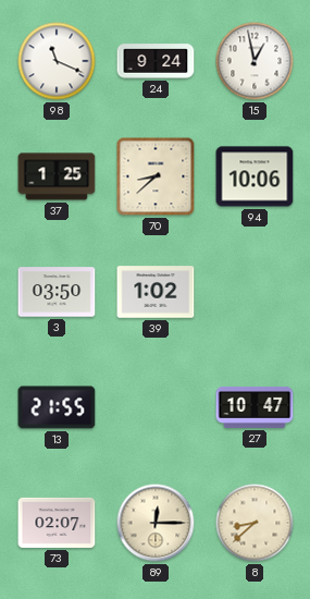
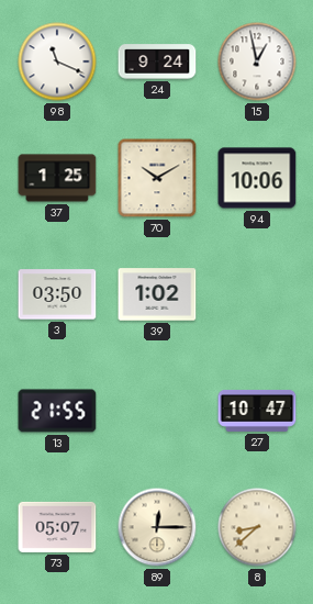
70: 8:38 -> 10:10
73: 02:07 -> 05:07
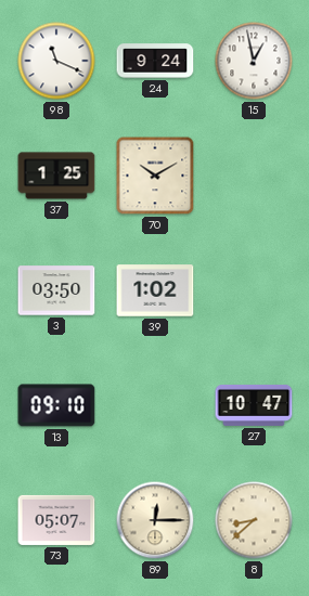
94: 10:06 -> none
13: 21:55 -> 09:10
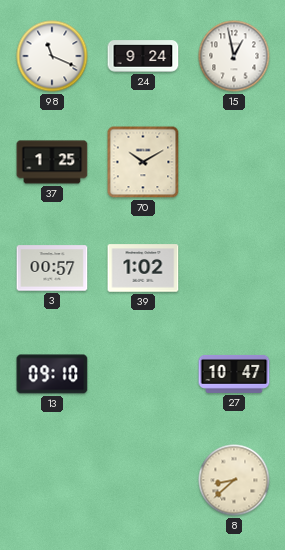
3: 03:50 -> 00:57
73: 05:07 -> none
89: 12:15 -> none
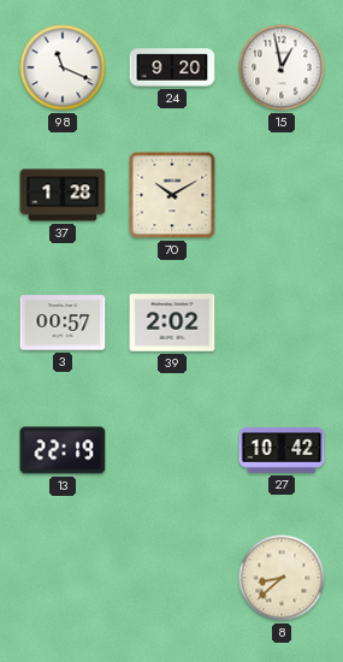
24: 9:24 -> 9:20
37: 1:25 -> 1:28
39: 1:02 -> 2:02
13: 09:10 -> 22:19
27: 10:47 -> 10:42
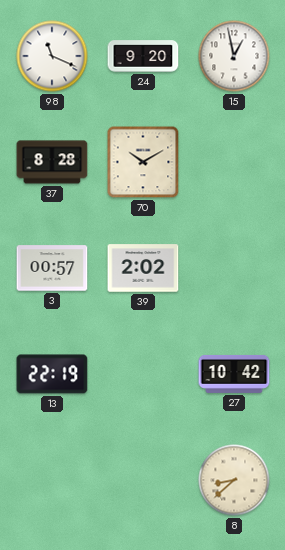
37: 1:28 -> 8:28
